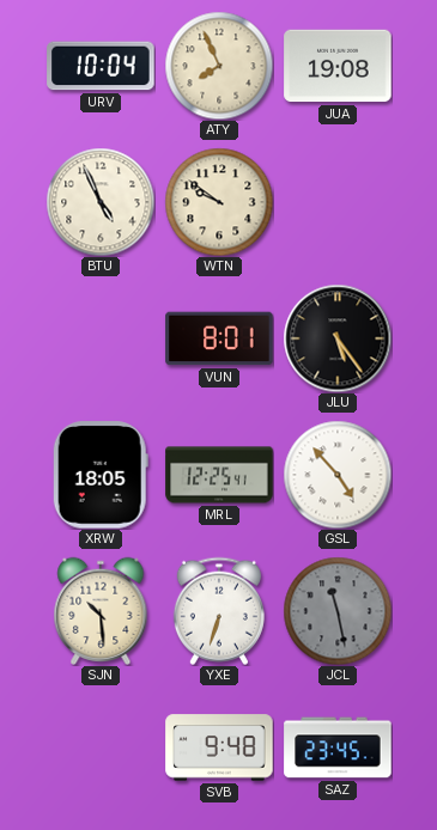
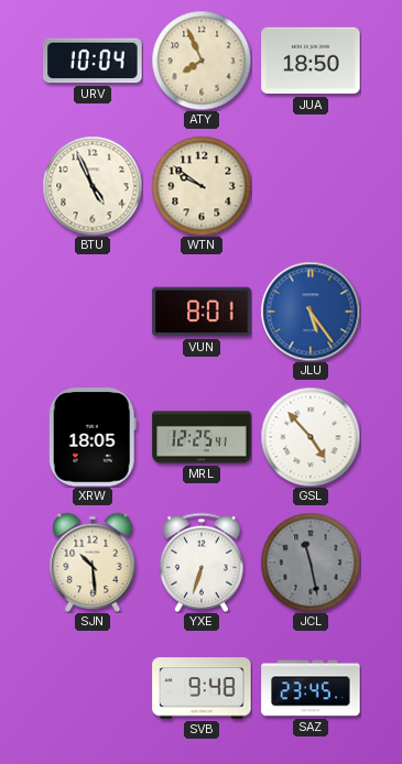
JUA: 19:08 -> 18:50
JLU dial: black -> blue
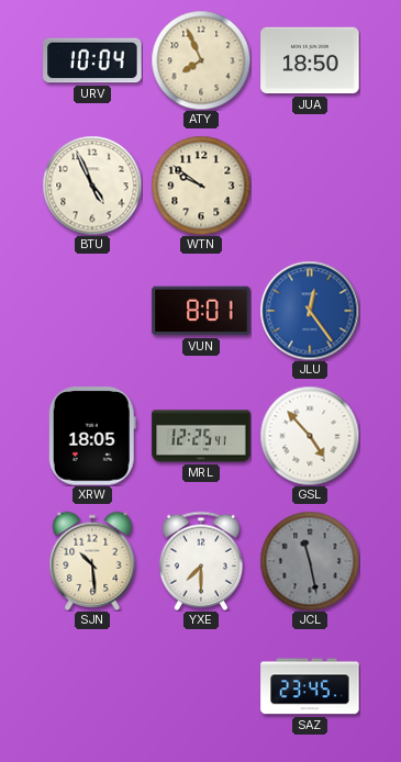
JLU: 5:24 -> 12:24
YXE: 6:33 -> 7:30
SVB: 9:48 -> none
